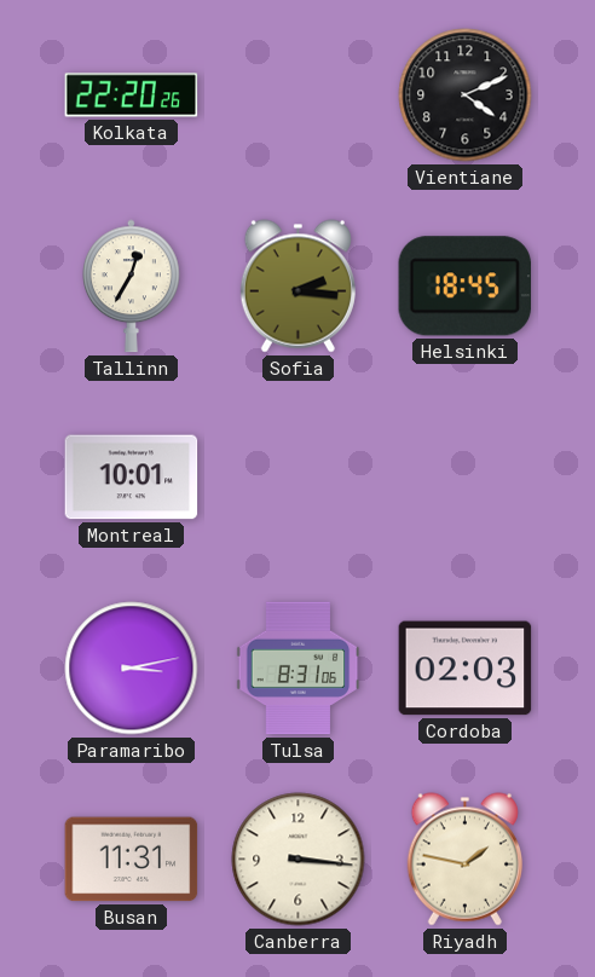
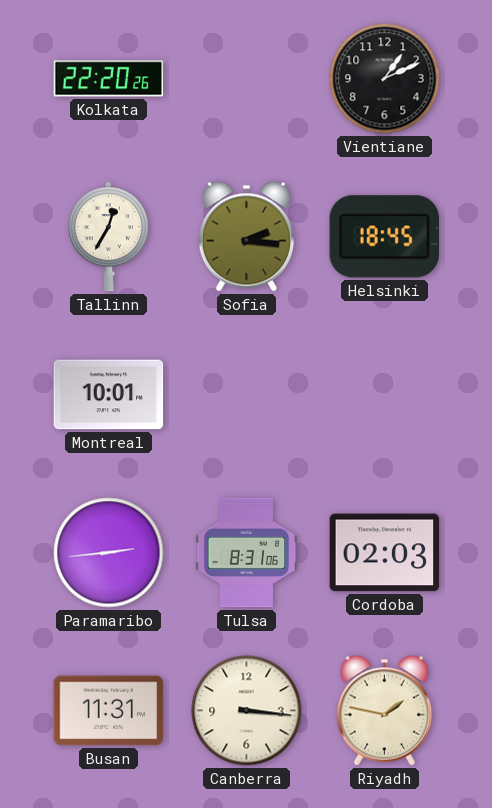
Vientiane: 4:11 -> 1:11
Paramaribo: 3:13 -> 2:44
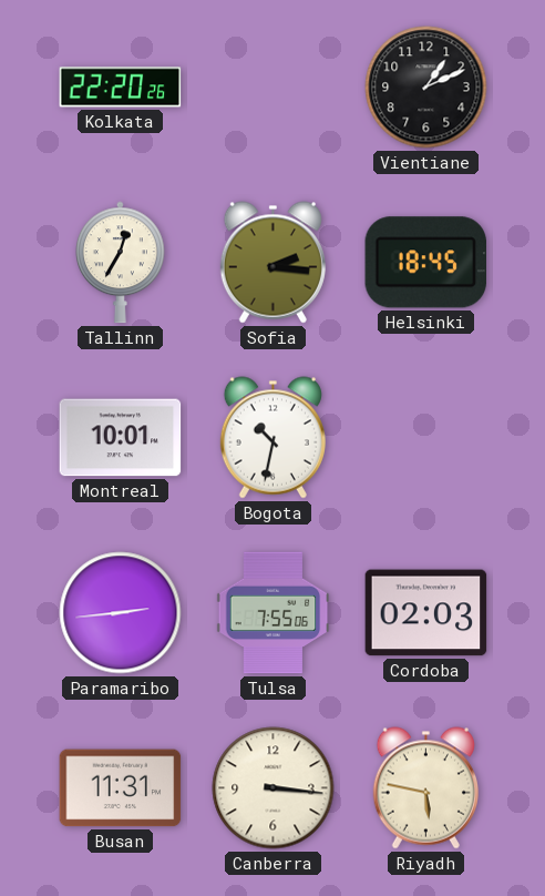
Bogota: none -> 10:32
Tulsa: 8:31 -> 7:55
Riyadh: 1:47 -> 5:47
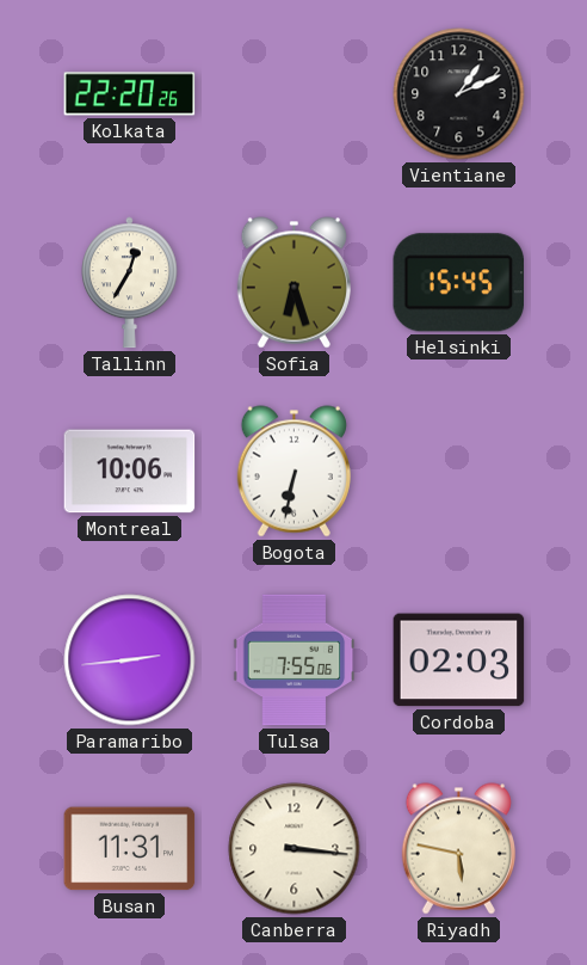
Sofia: 2:16 -> 6:27
Helsinki: 18:45 -> 15:45
Montreal: 10:01 -> 10:06
Bogota: 10:32 -> 6:32
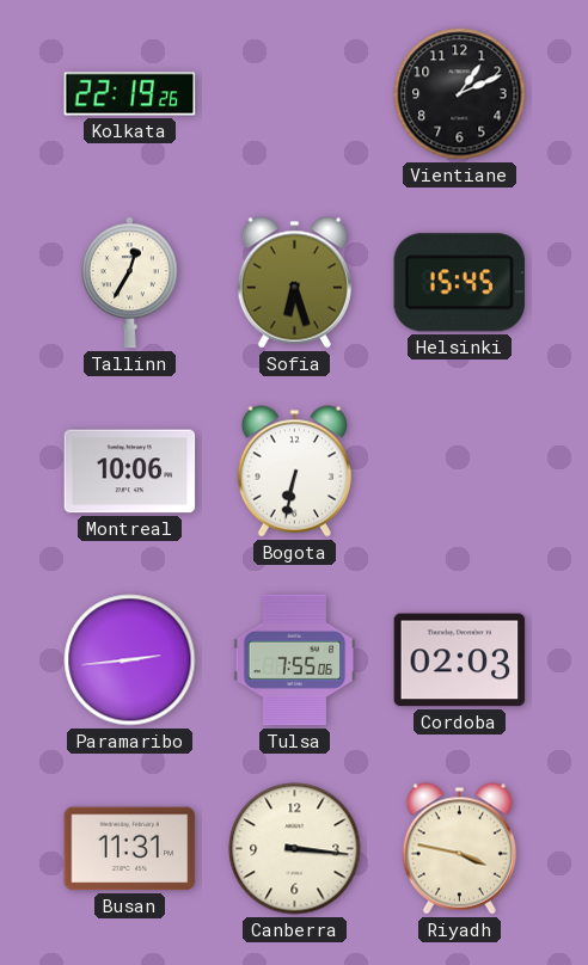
Kolkata: 22:20 -> 22:19
Riyadh: 5:47 -> 3:47
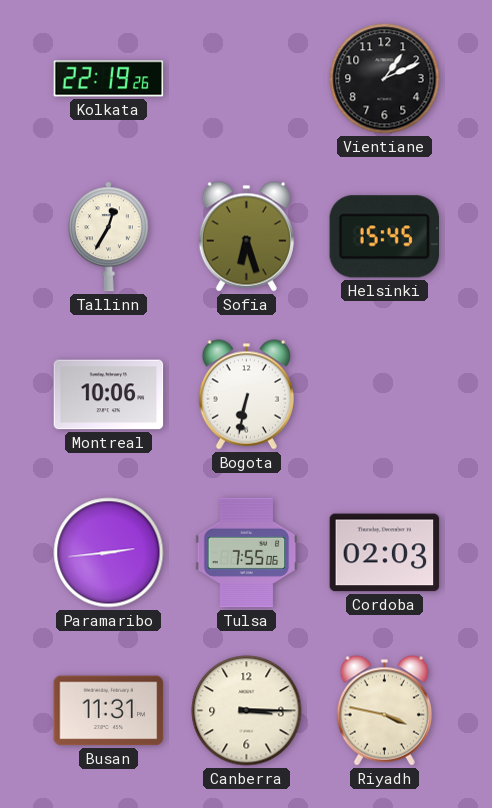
Canberra: 3:16 -> 3:15
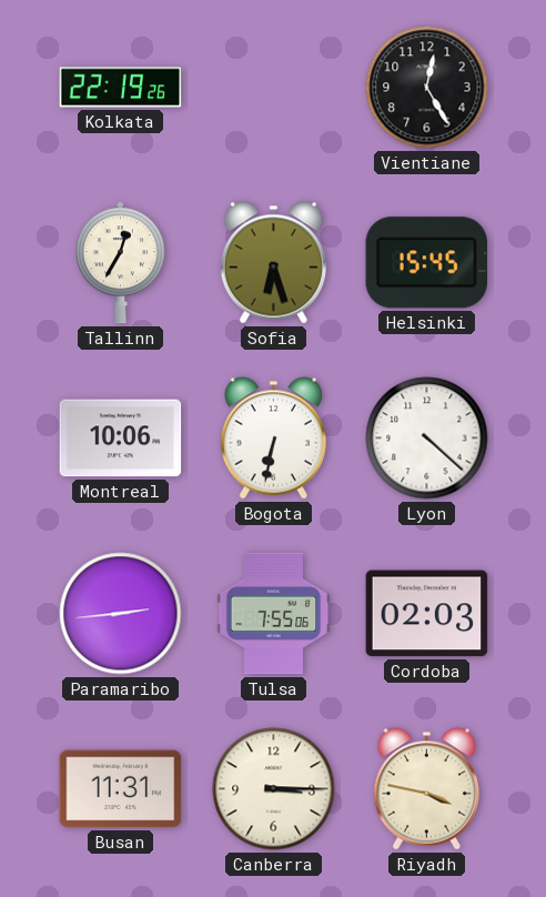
Vientiane: 1:11 -> 12:25
Lyon: none -> 4:22
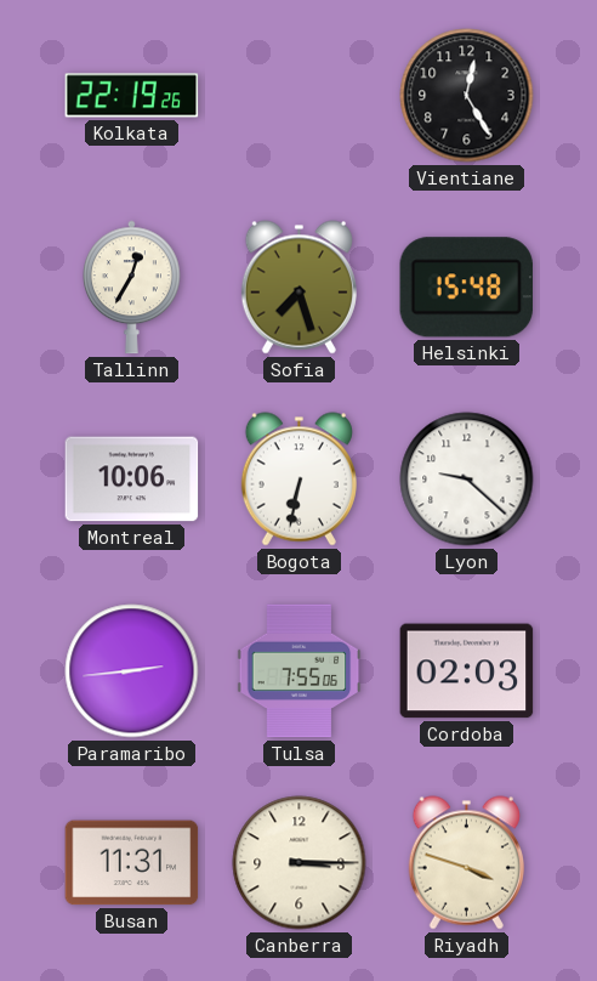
Sofia: 6:27 -> 7:27
Helsinki: 15:45 -> 15:48
Lyon: 4:22 -> 9:22
Riyadh: 3:47 -> 3:48
